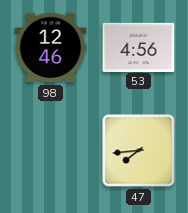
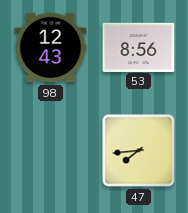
98: 12:46 -> 12:43
53: 4:56 -> 8:56
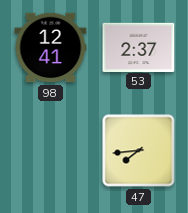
98: 12:43 -> 12:41
53: 8:56 -> 2:37
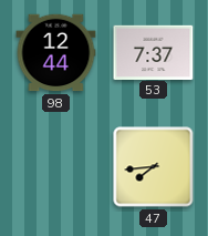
98: 12:41 -> 12:44
53: 2:37 -> 7:37
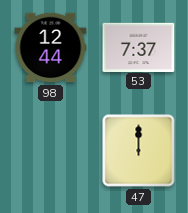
47: 7:44 -> 12:00
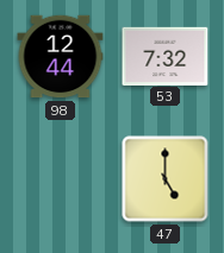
53: 7:37 -> 7:32
47: 12:00 -> 5:00
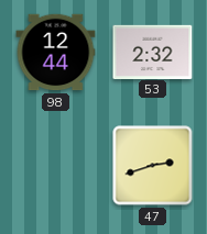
53: 7:32 -> 2:32
47: 5:00 -> 2:42
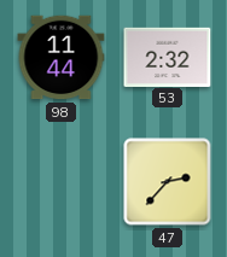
98: 12:44 -> 11:44
47: 2:42 -> 2:37
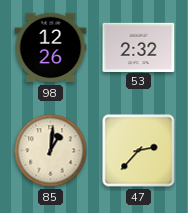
98: 11:44 -> 12:26
85: none -> 1:01
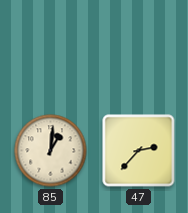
98: 12:26 -> none
53: 2:32 -> none
